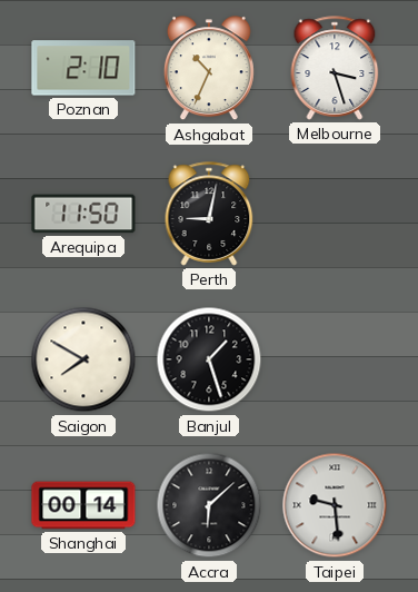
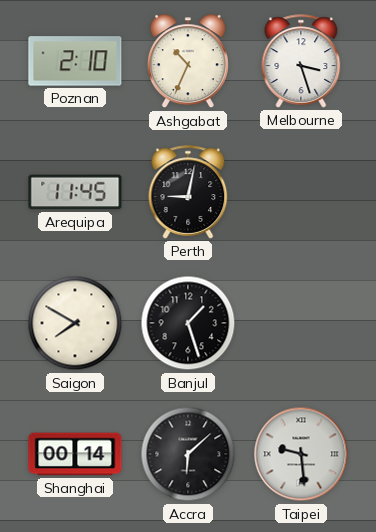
Arequipa: 11:50 -> 11:45
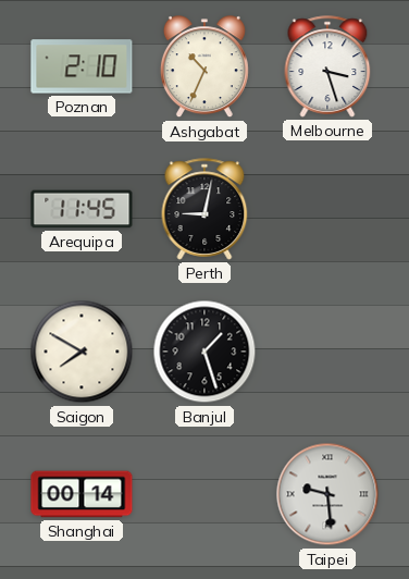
Accra: 6:08 -> none
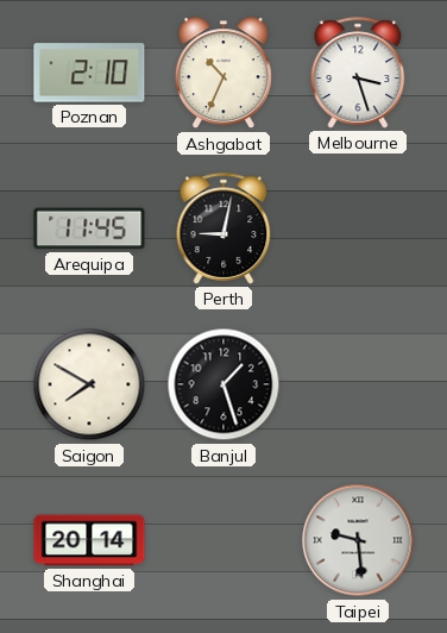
Shanghai: 00:14 -> 20:14
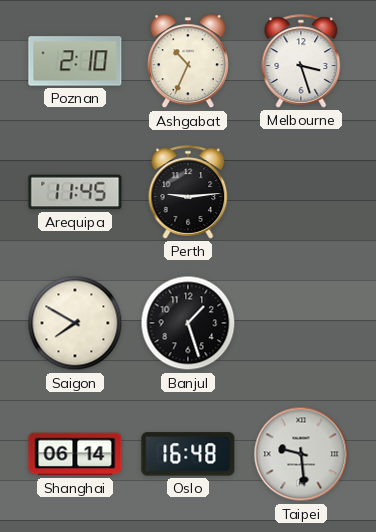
Perth: 9:02 -> 9:14
Shanghai: 20:14 -> 06:14
Oslo: none -> 16:48
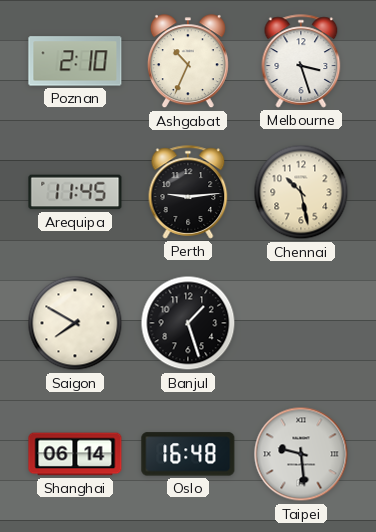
Chennai: none -> 10:28
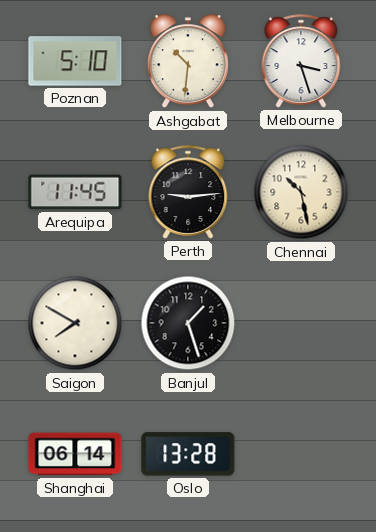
Poznan: 2:10 -> 5:10
Ashgabat: 10:34 -> 10:31
Oslo: 16:48 -> 13:28
Taipei: 9:29 -> none
